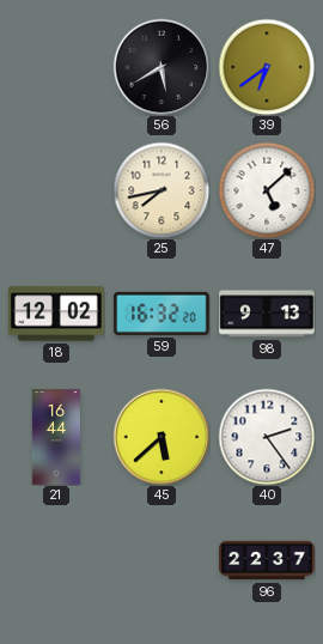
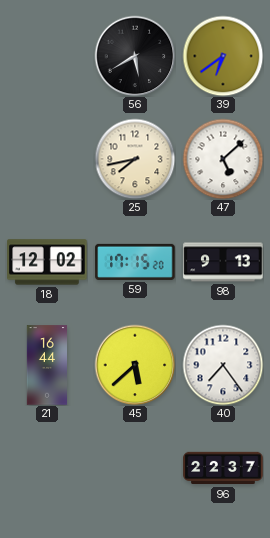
59: 16:32 -> 17:15
40: 2:24 -> 7:24
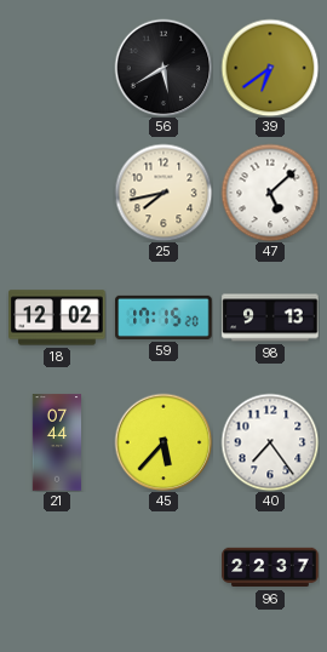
21: 16:44 -> 07:44
45: 5:38 -> 5:37
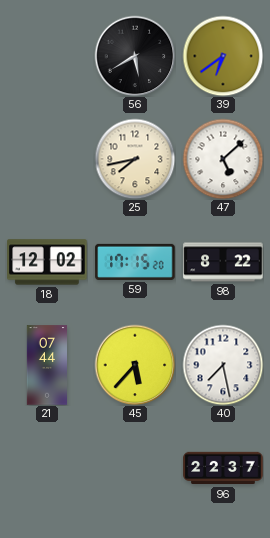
98: 9:13 -> 8:22
40: 7:24 -> 7:28
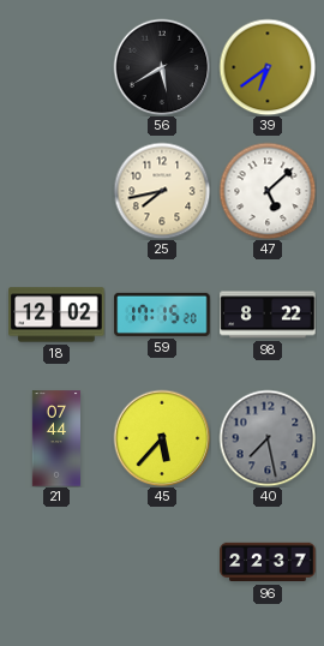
40 dial: white -> grey
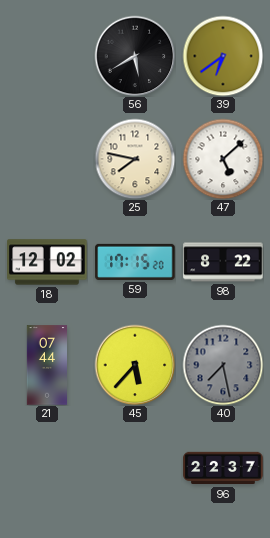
25: 7:43 -> 7:47
